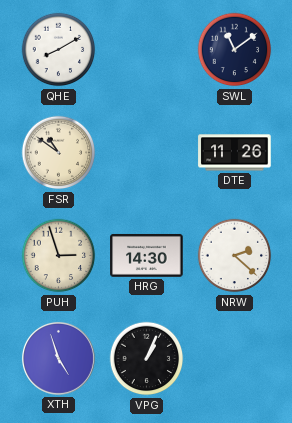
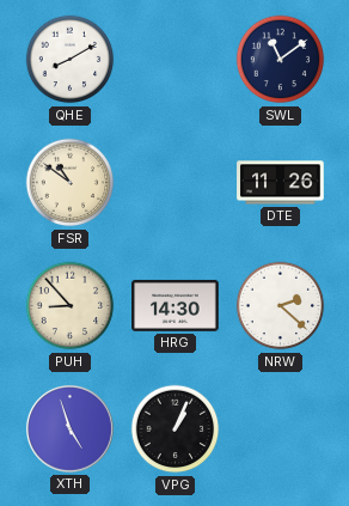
PUH: 2:57 -> 8:53
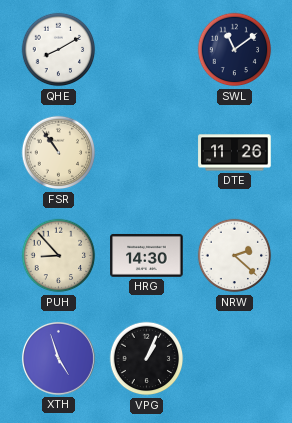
FSR: 10:51 -> 10:54
